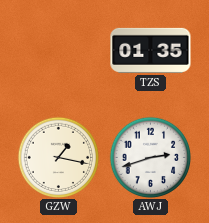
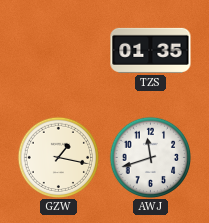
AWJ: 2:42 -> 11:42
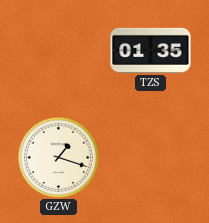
GZW: 1:17 -> 1:18
AWJ: 11:42 -> none
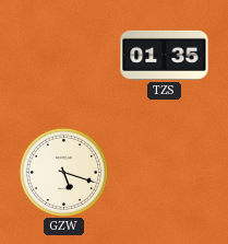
GZW: 1:18 -> 5:18
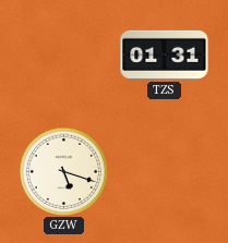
TZS: 01:35 -> 01:31
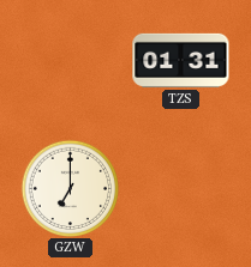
GZW: 5:18 -> 7:00
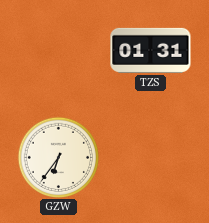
GZW: 7:00 -> 6:36
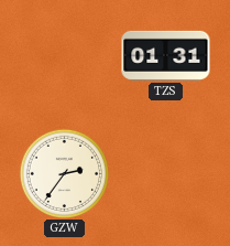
GZW: 6:36 -> 2:36
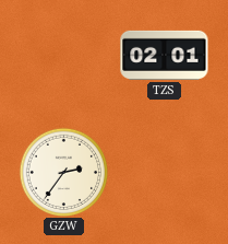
TZS: 01:31 -> 02:01
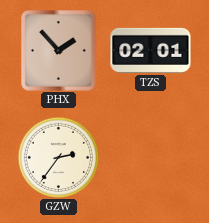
PHX: none -> 1:53
